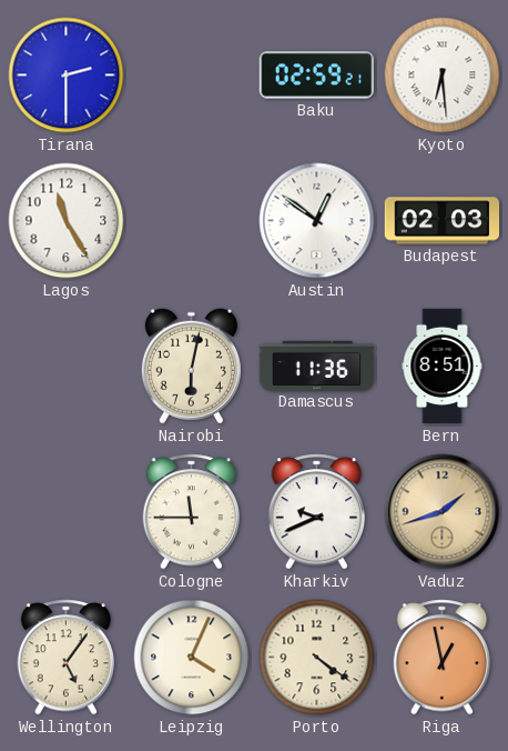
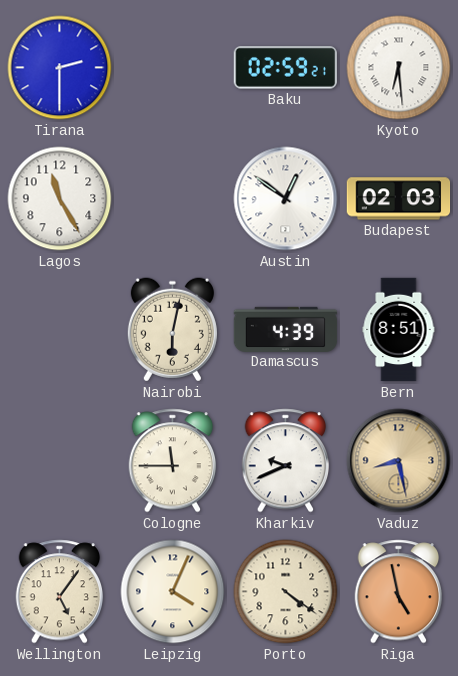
Damascus: 11:36 -> 4:39
Vaduz: 1:42 -> 8:28
Riga: 12:58 -> 4:58
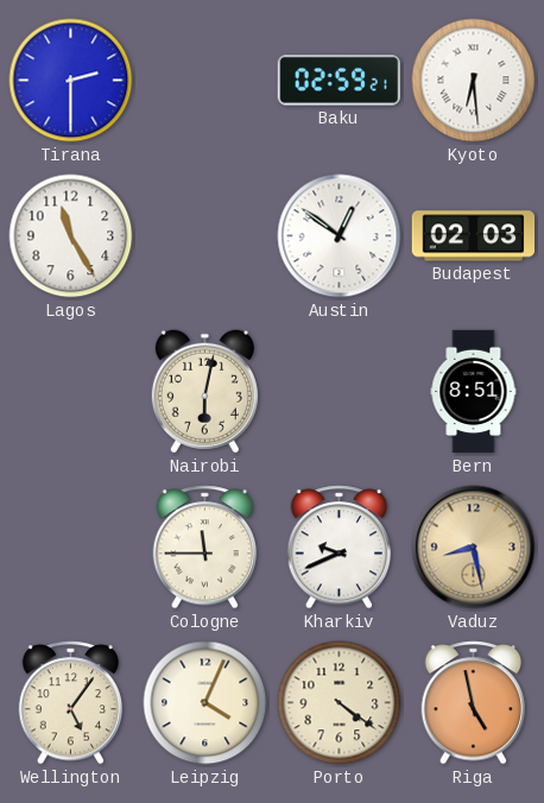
Damascus: 4:39 -> none
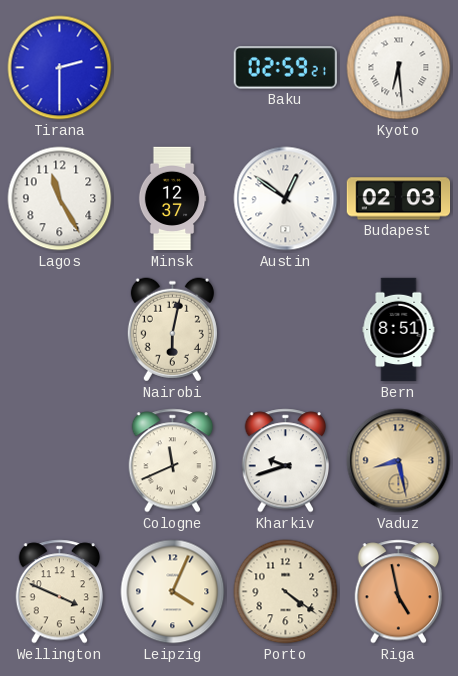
Minsk: none -> 12:37
Cologne: 11:45 -> 11:41
Kharkiv: 9:41 -> 9:42
Wellington: 5:06 -> 3:49
